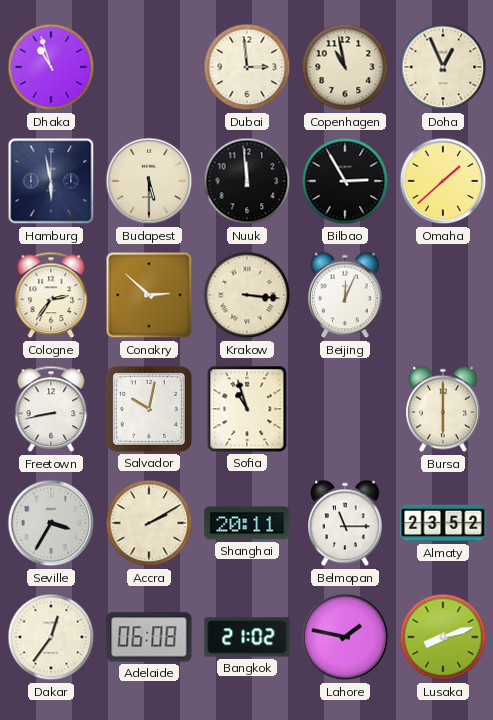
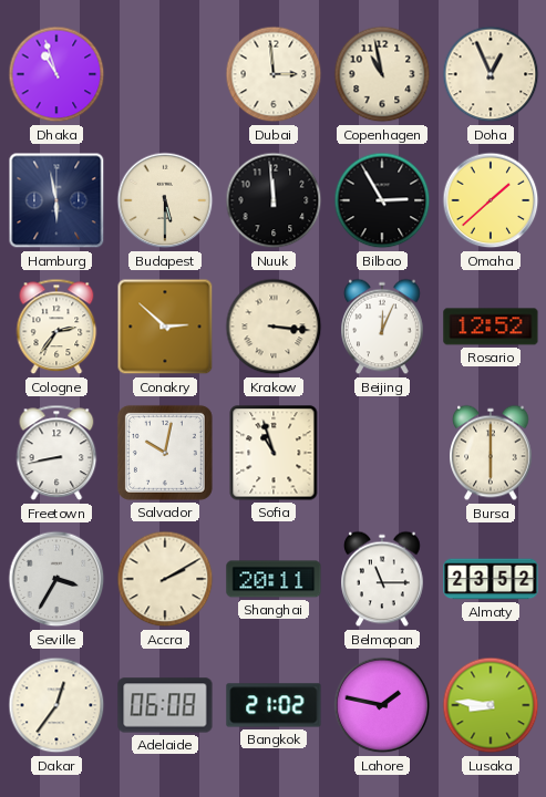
Rosario: none -> 12:52
Lusaka: 8:12 -> 8:46
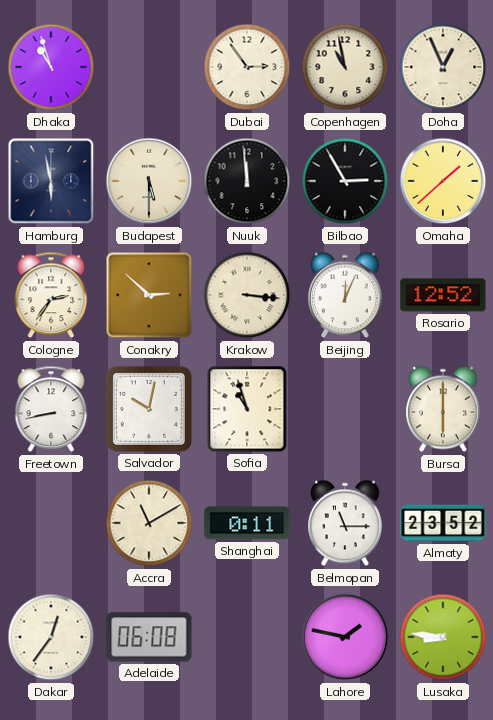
Dubai: 2:59 -> 2:54
Seville: 3:35 -> none
Accra: 2:10 -> 11:10
Shanghai: 20:11 -> 0:11
Bangkok: 21:02 -> none
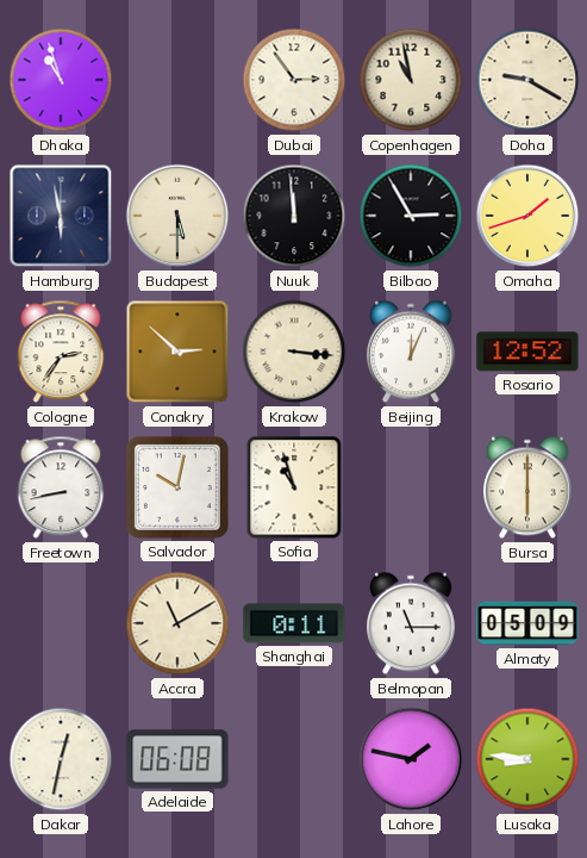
Doha: 12:56 -> 9:20
Omaha: 1:38 -> 1:42
Almaty: 23:52 -> 05:09
Dakar: 12:36 -> 12:32
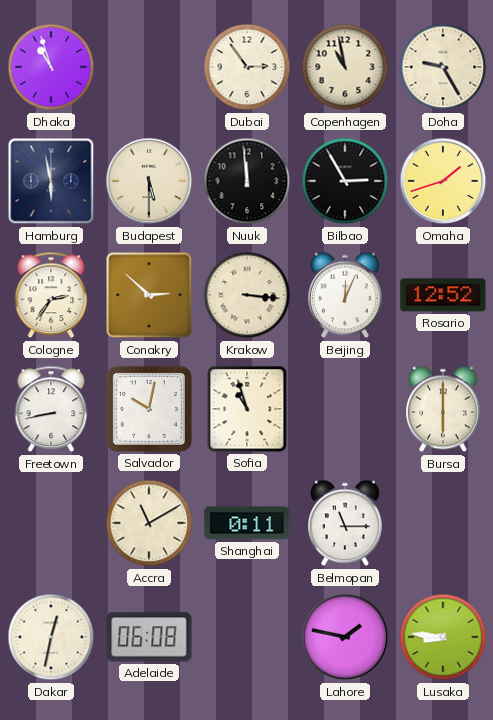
Doha: 9:20 -> 9:25
Almaty: 05:09 -> none
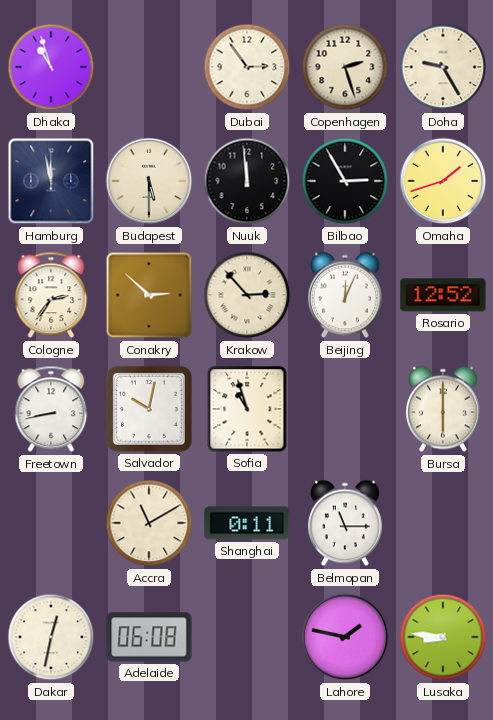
Copenhagen: 10:58 -> 2:27
Hamburg: 5:58 -> 11:58
Krakow: 3:16 -> 2:53
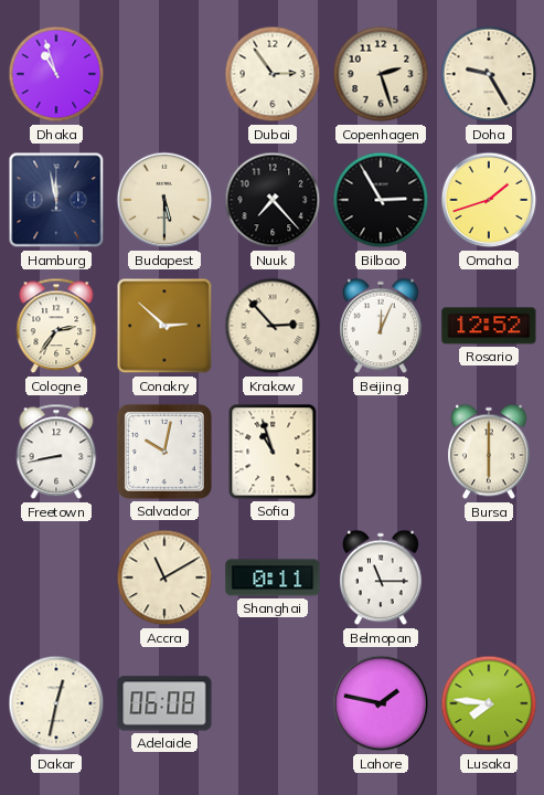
Nuuk: 11:59 -> 7:23
Lusaka: 8:46 -> 7:46
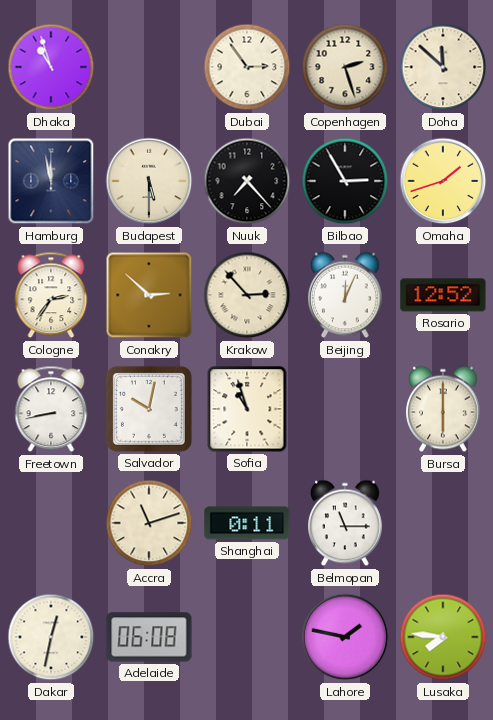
Doha: 9:25 -> 11:52
Accra: 11:10 -> 11:12
